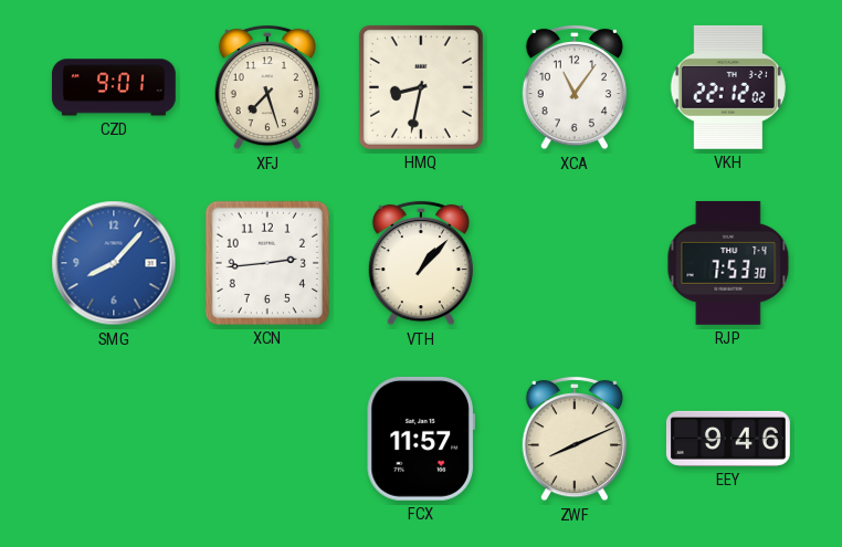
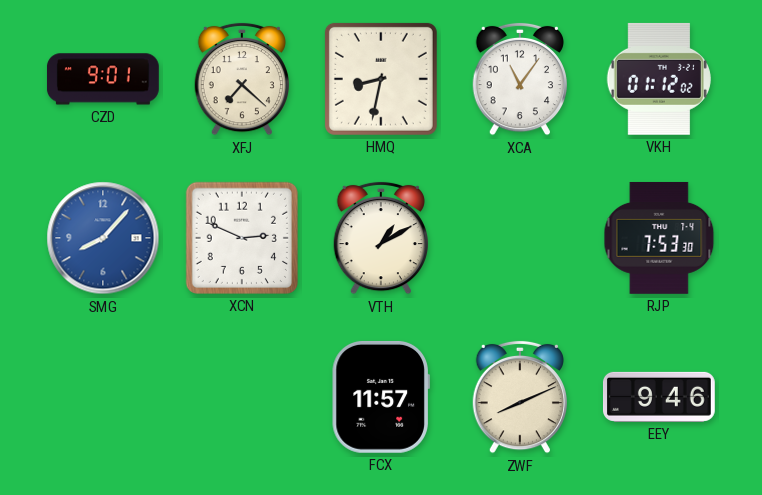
XFJ: 7:27 -> 7:22
VKH: 22:12 -> 01:12
XCN: 2:44 -> 2:49
VTH: 1:07 -> 1:10
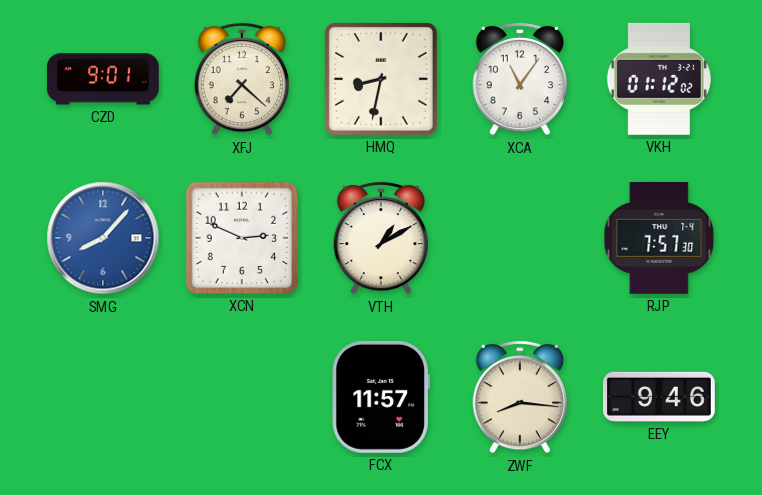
RJP: 7:53 -> 7:57
ZWF: 8:11 -> 8:16
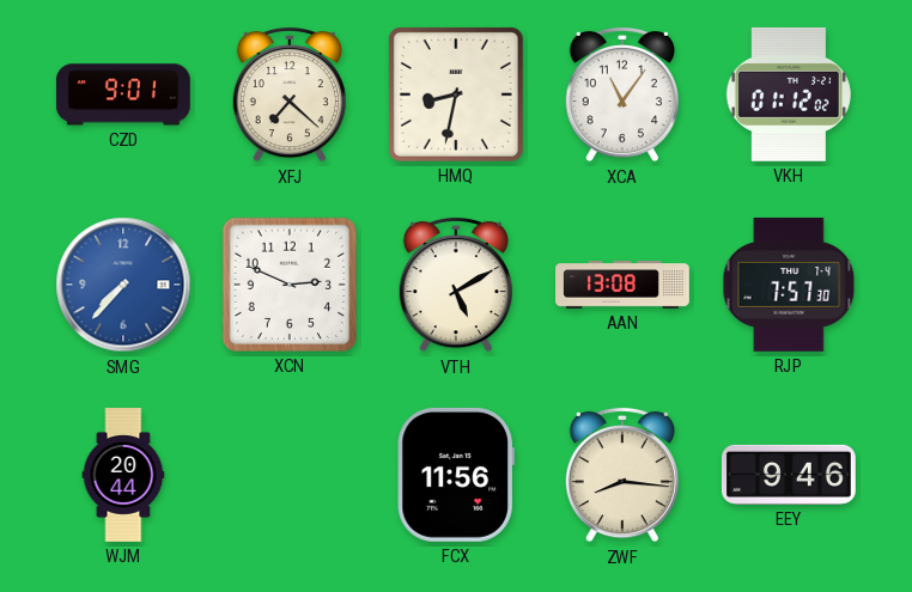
SMG: 8:07 -> 7:37
VTH: 1:10 -> 5:10
AAN: none -> 13:08
WJM: none -> 20:44
FCX: 11:57 -> 11:56
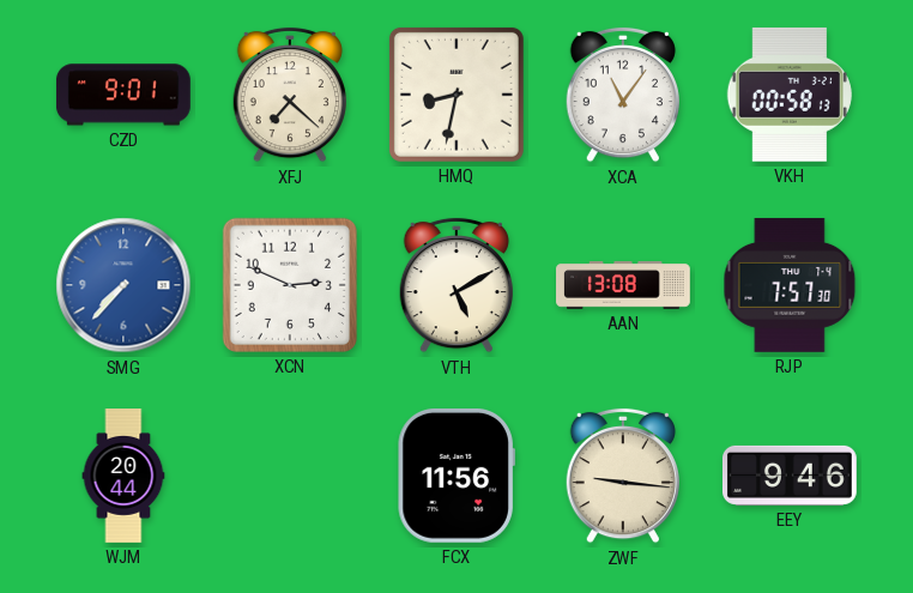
VKH: 01:12 -> 00:58
ZWF: 8:16 -> 9:16
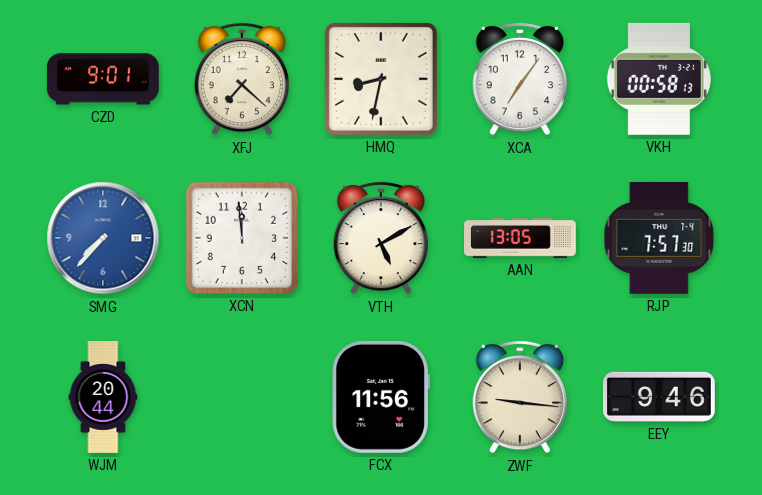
XCA: 11:06 -> 7:06
XCN: 2:49 -> 11:59
AAN: 13:08 -> 13:05
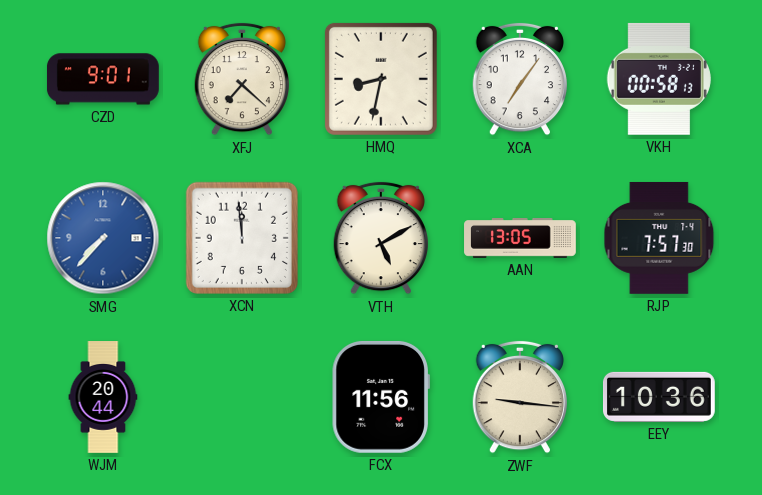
EEY: 9:46 -> 10:36
